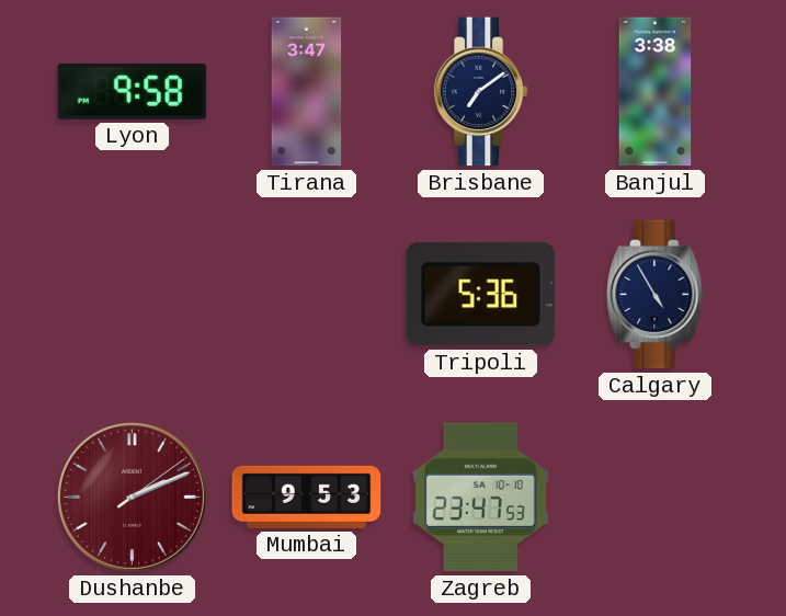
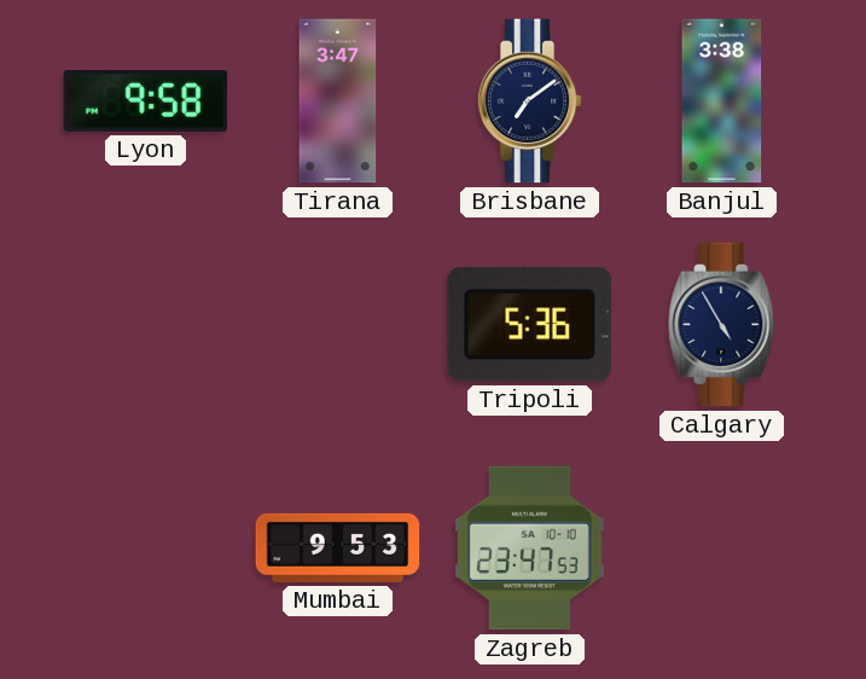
Dushanbe: 2:11 -> none
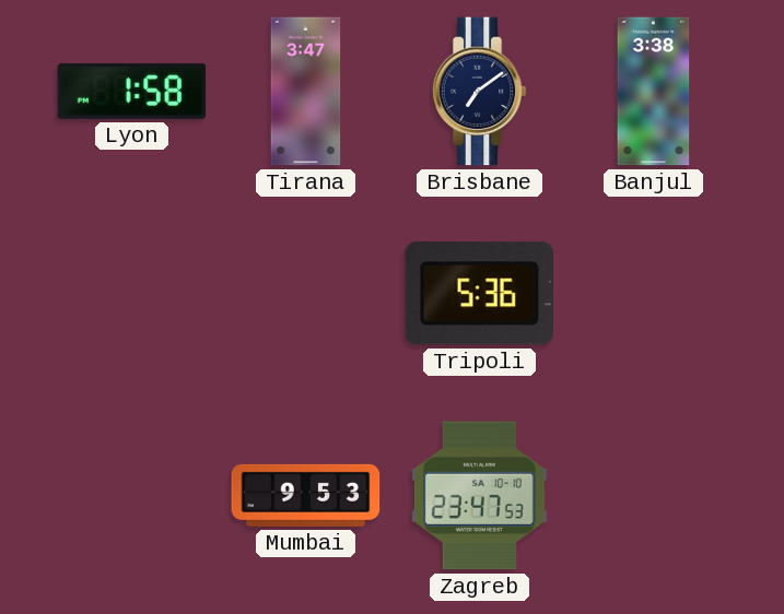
Lyon: 9:58 -> 1:58
Calgary: 4:55 -> none
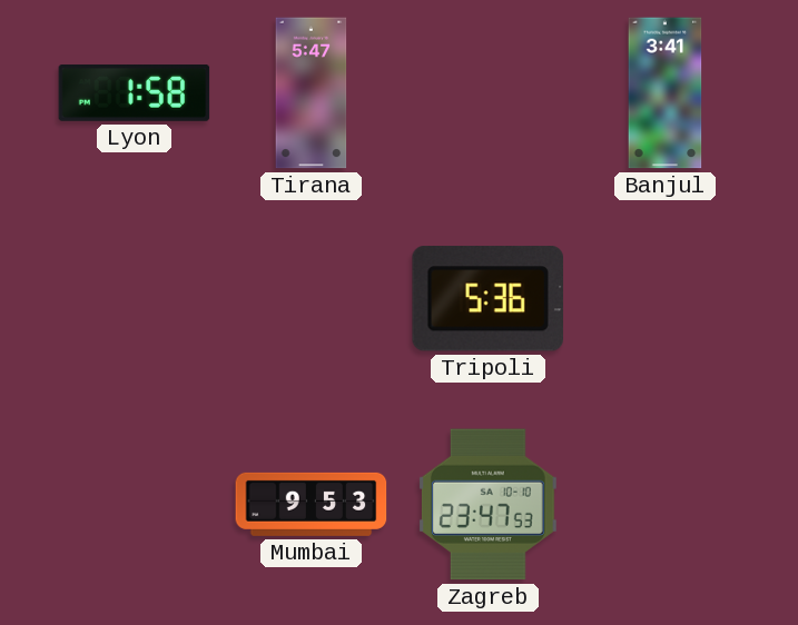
Tirana: 3:47 -> 5:47
Brisbane: 7:09 -> none
Banjul: 3:38 -> 3:41
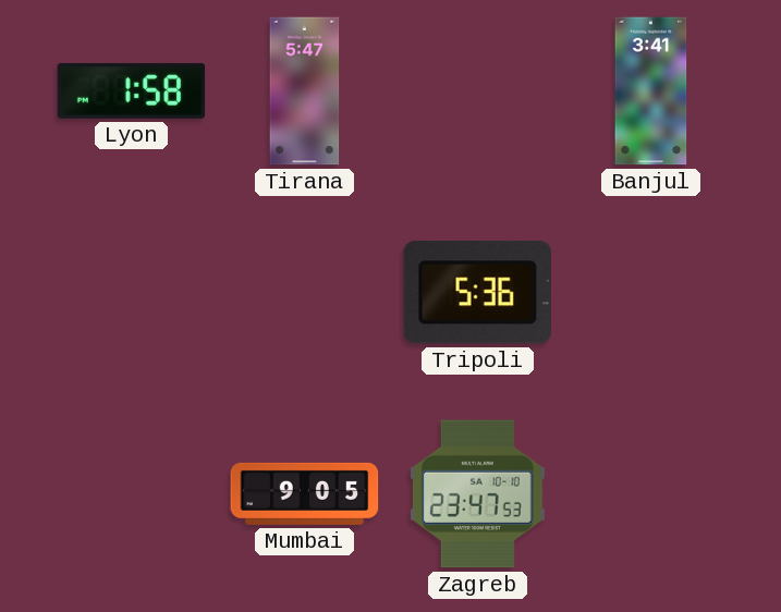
Mumbai: 9:53 -> 9:05
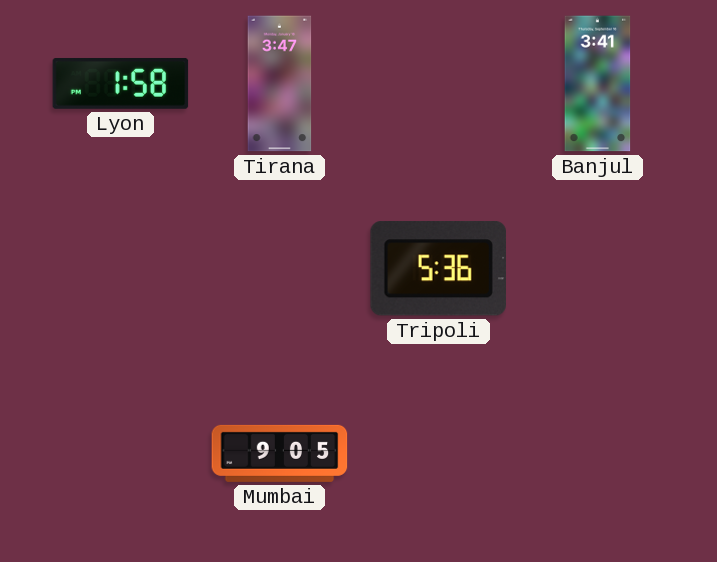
Tirana: 5:47 -> 3:47
Zagreb: 23:47 -> none
